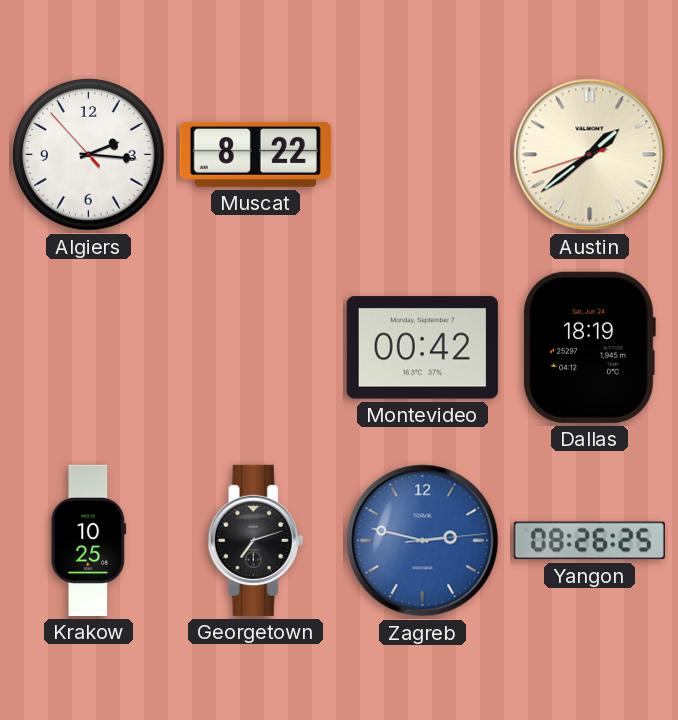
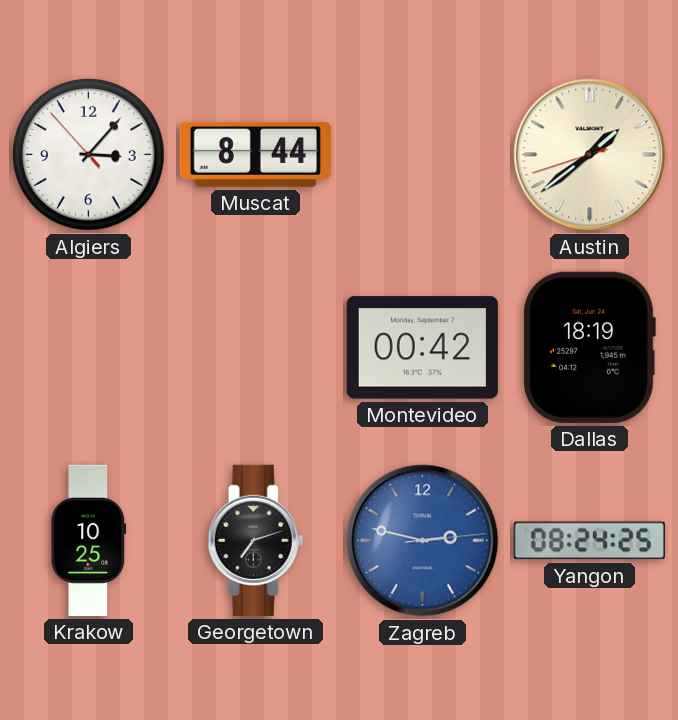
Algiers: 2:15 -> 3:06
Muscat: 8:22 -> 8:44
Yangon: 08:26 -> 08:24
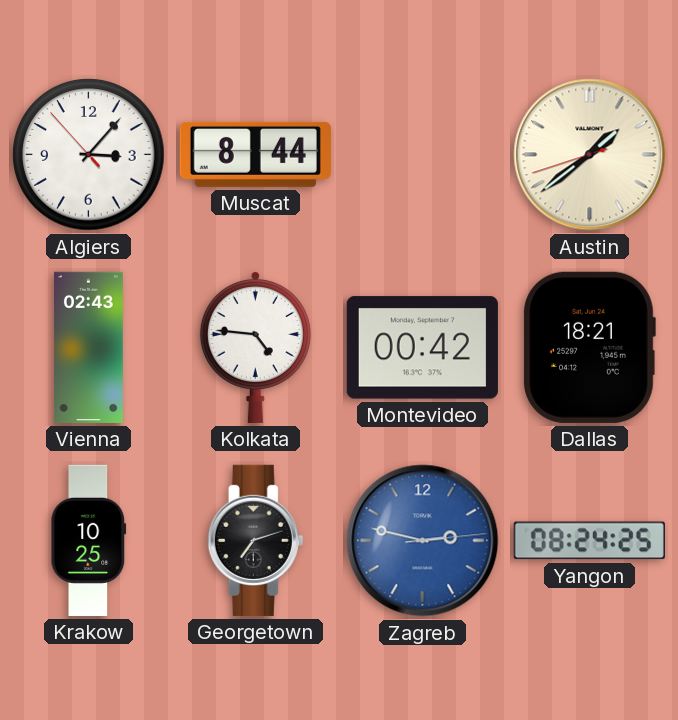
Vienna: none -> 02:43
Kolkata: none -> 4:46
Dallas: 18:19 -> 18:21
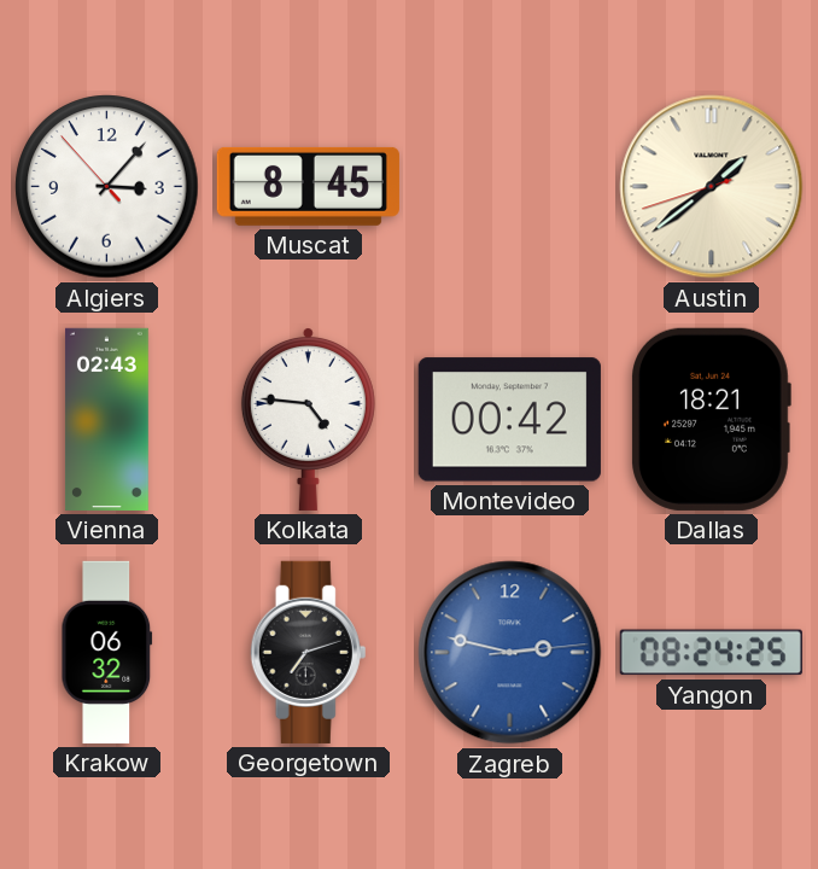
Muscat: 8:44 -> 8:45
Krakow: 10:25 -> 06:32
